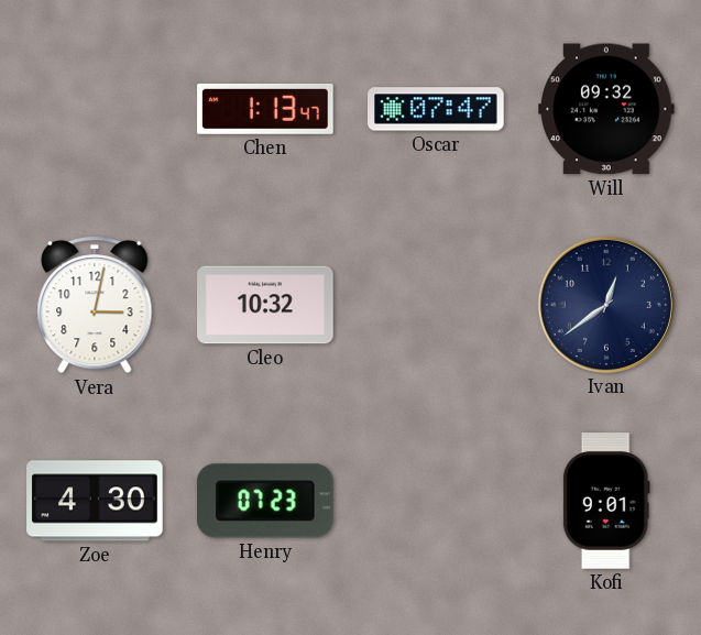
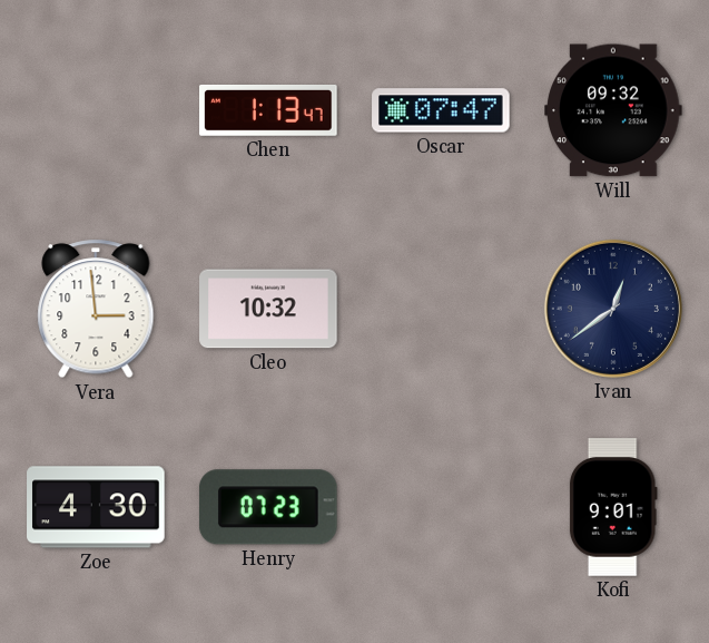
Vera: 3:02 -> 2:59
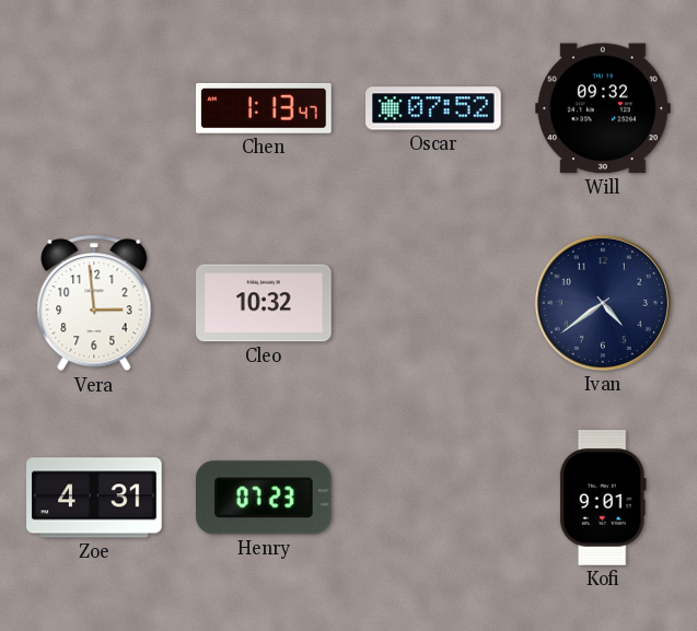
Oscar: 07:47 -> 07:52
Ivan: 12:39 -> 4:39
Zoe: 4:30 -> 4:31
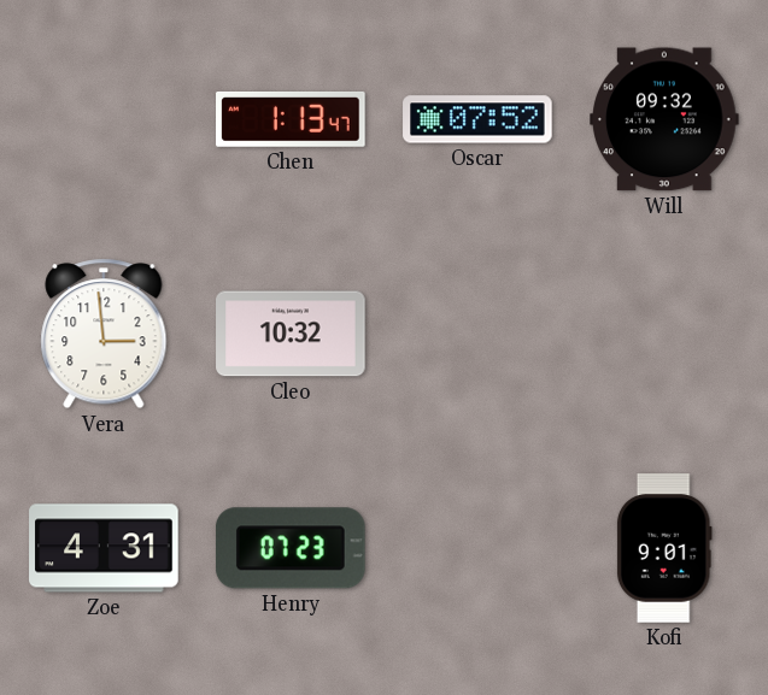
Ivan: 4:39 -> none
